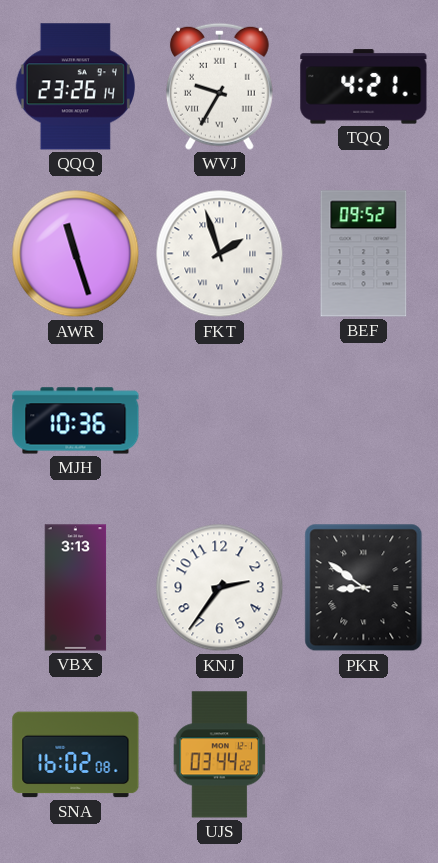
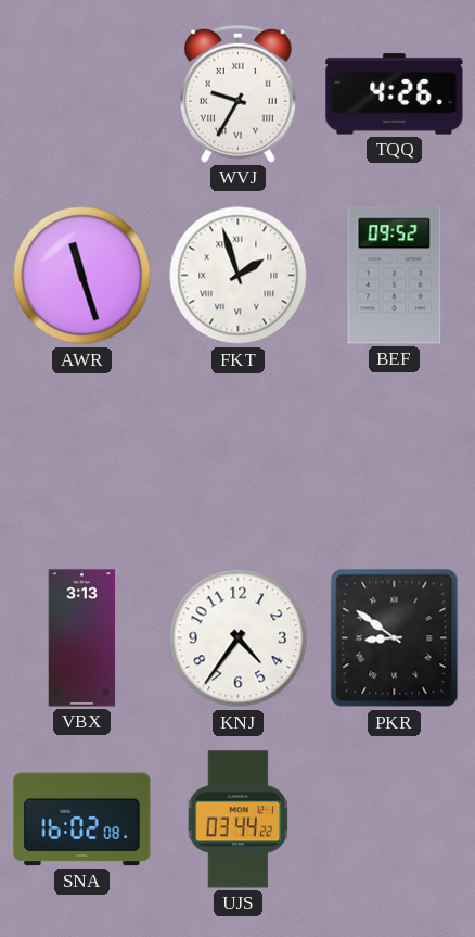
QQQ: 23:26 -> none
TQQ: 4:21 -> 4:26
MJH: 10:36 -> none
KNJ: 2:36 -> 4:36
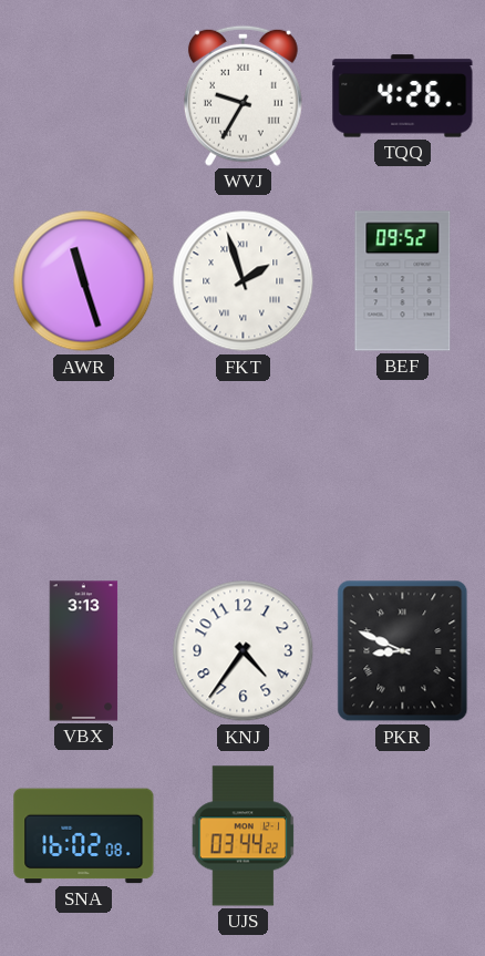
PKR: 8:51 -> 8:49
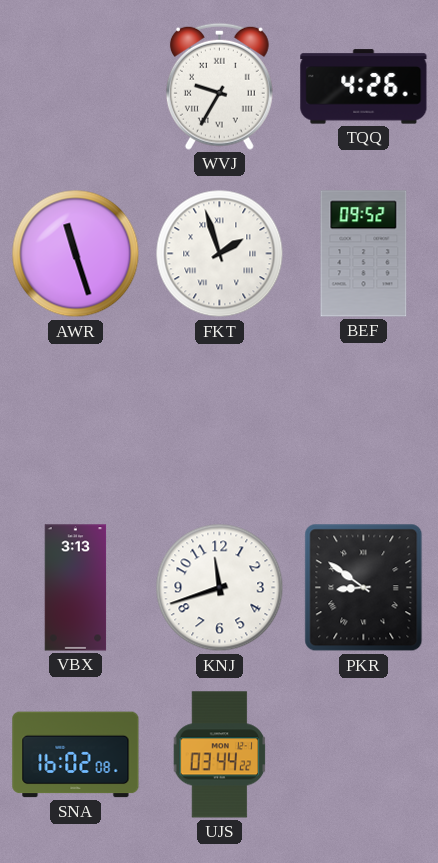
KNJ: 4:36 -> 11:42
PKR: 8:49 -> 8:51
